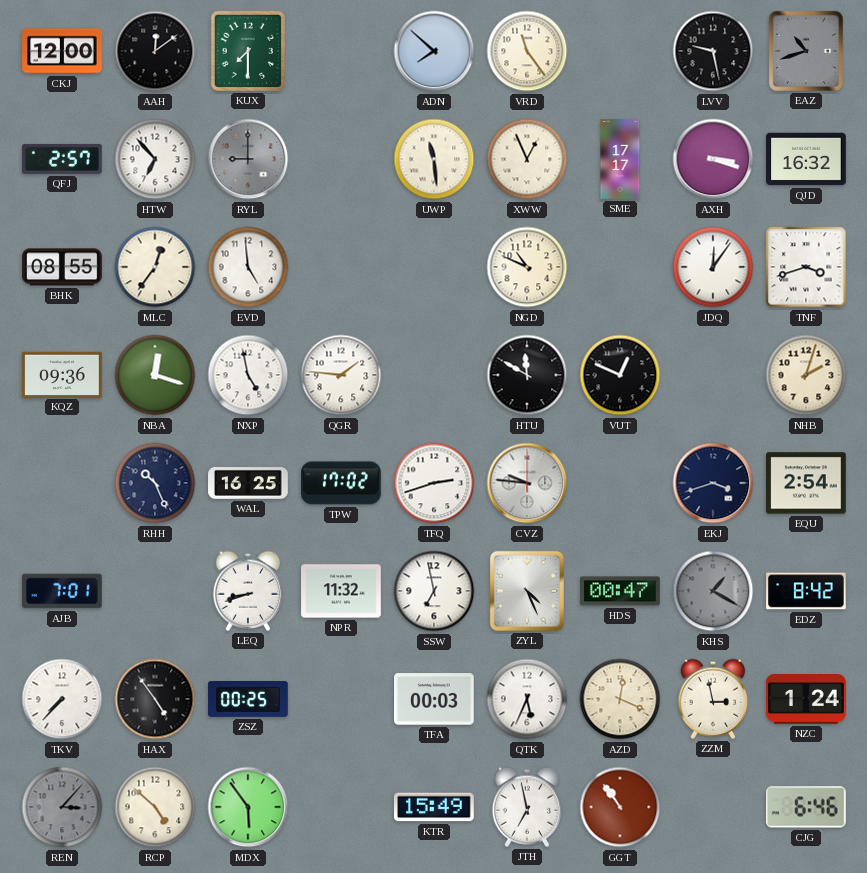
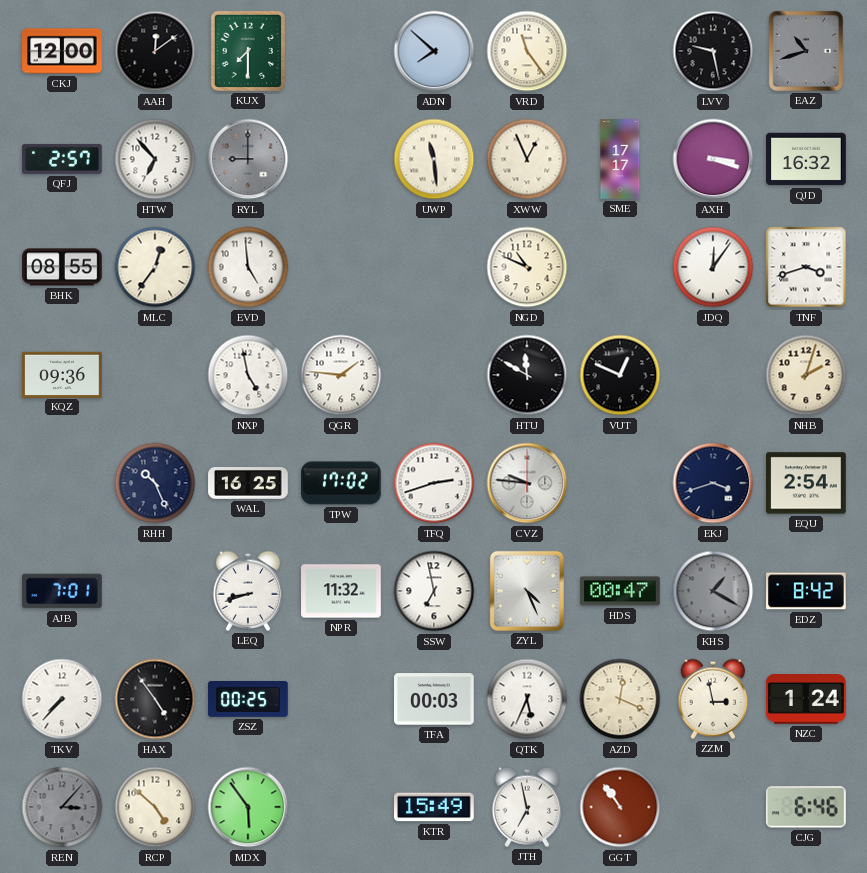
NBA: 12:18 -> none
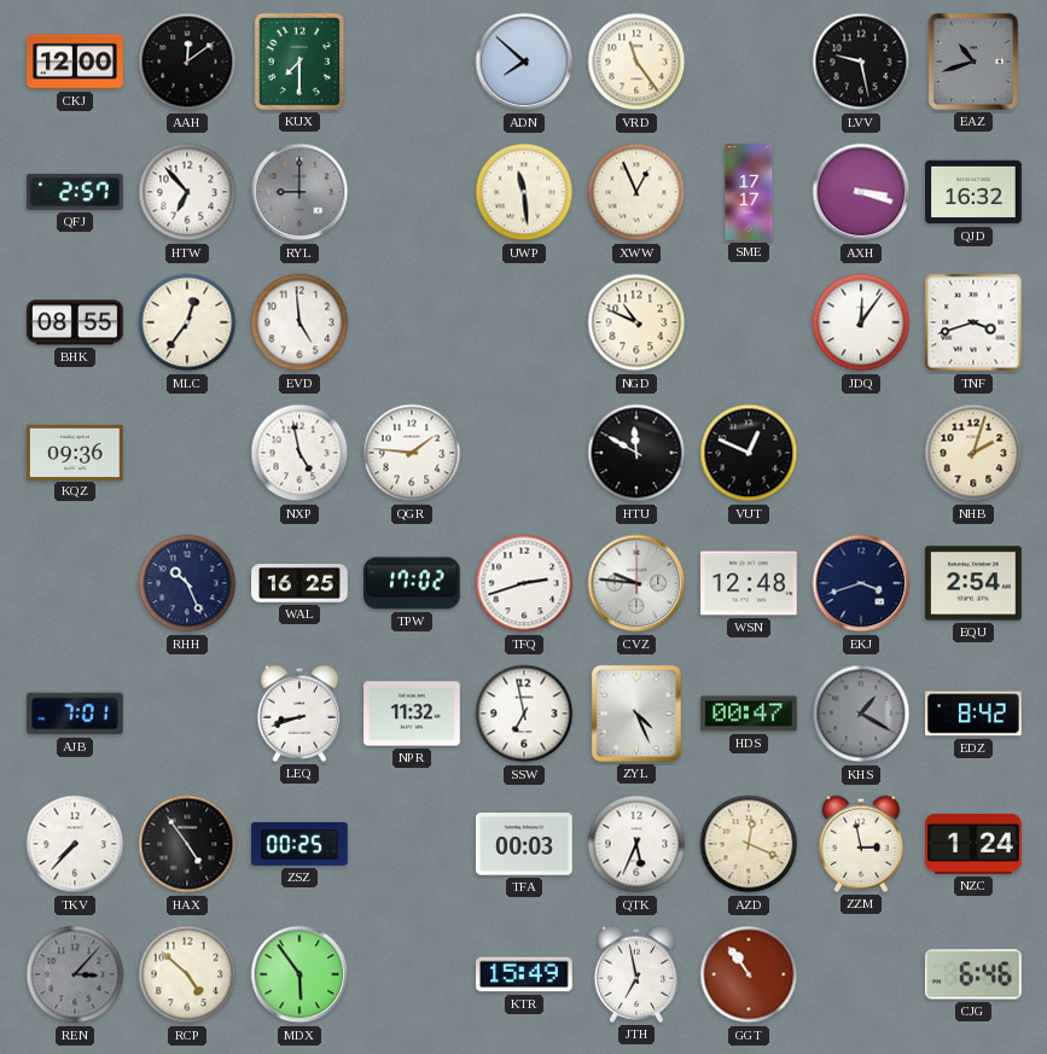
WSN: none -> 12:48
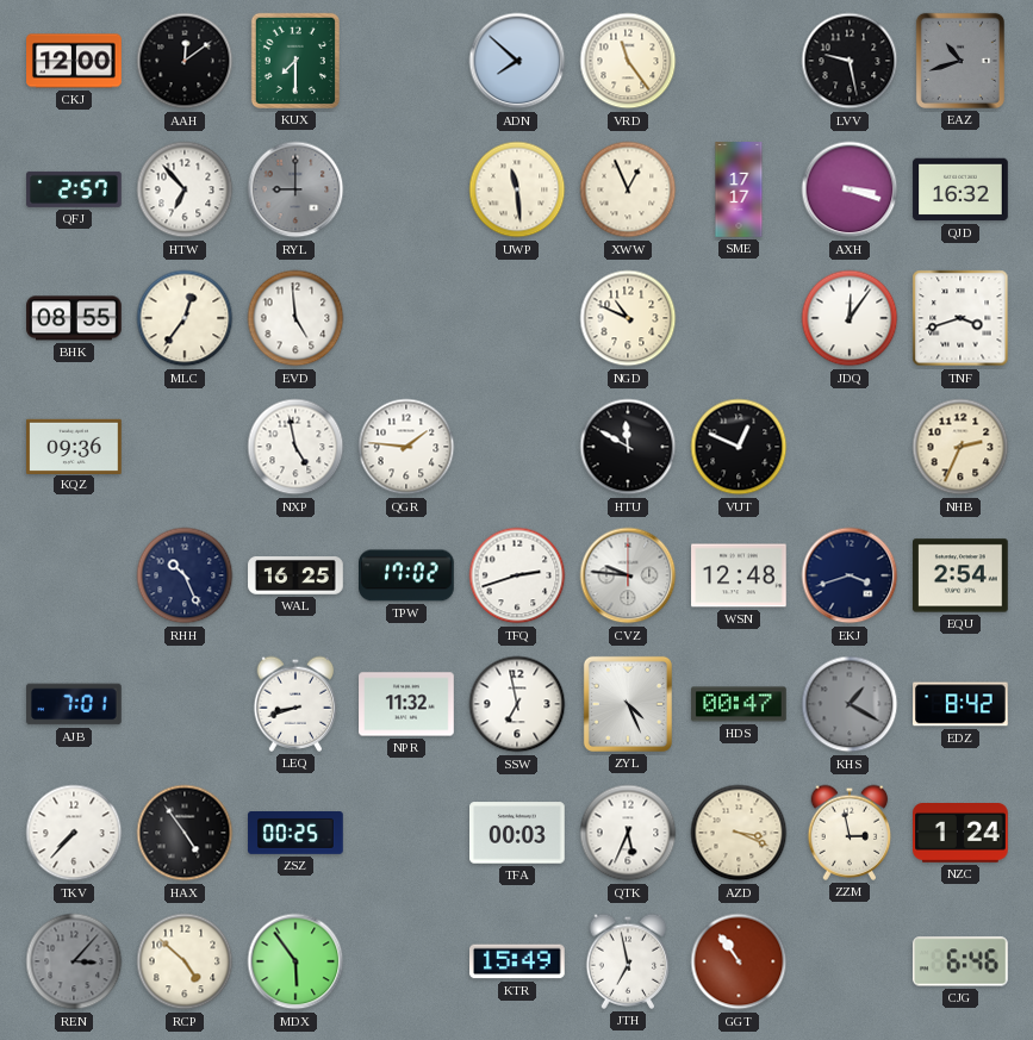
NHB: 2:03 -> 2:34
AZD: 12:19 -> 3:19
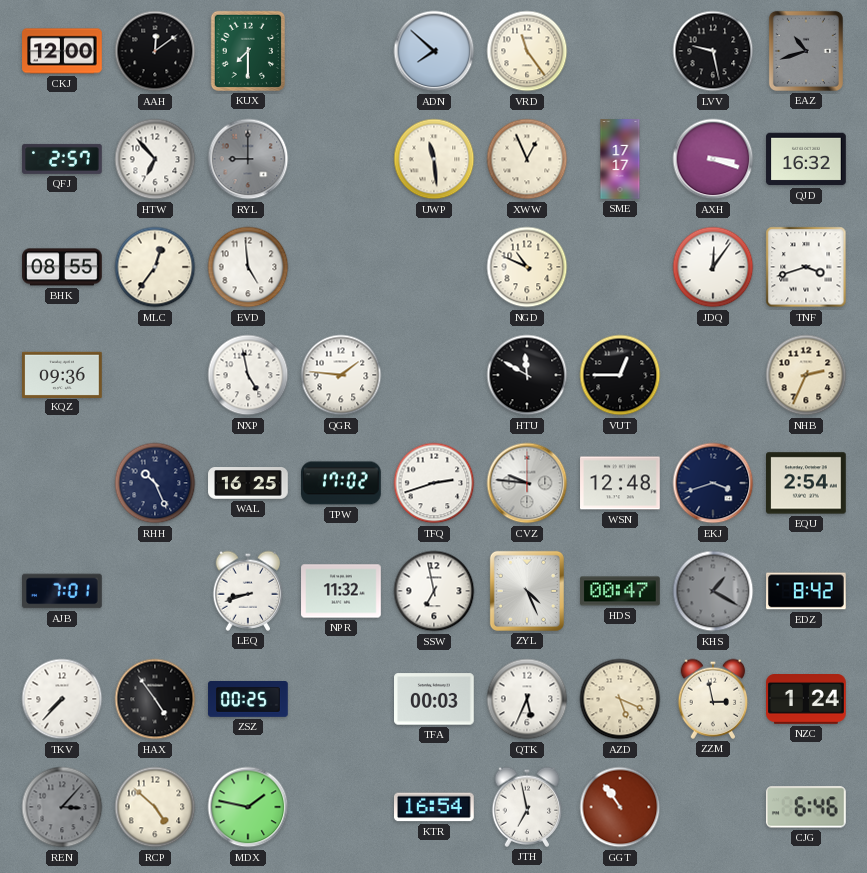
VUT: 12:49 -> 12:45
AZD: 3:19 -> 5:19
MDX: 5:54 -> 1:47
KTR: 15:49 -> 16:54
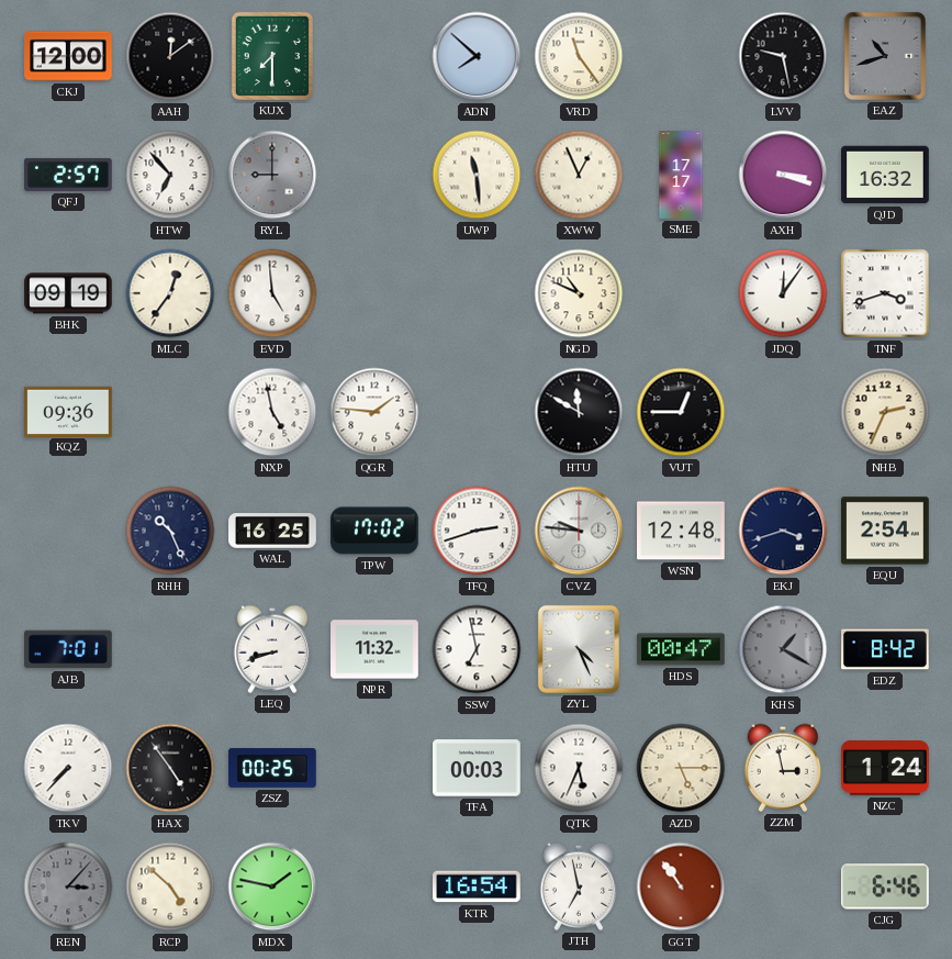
BHK: 08:55 -> 09:19
AZD: 5:19 -> 5:15
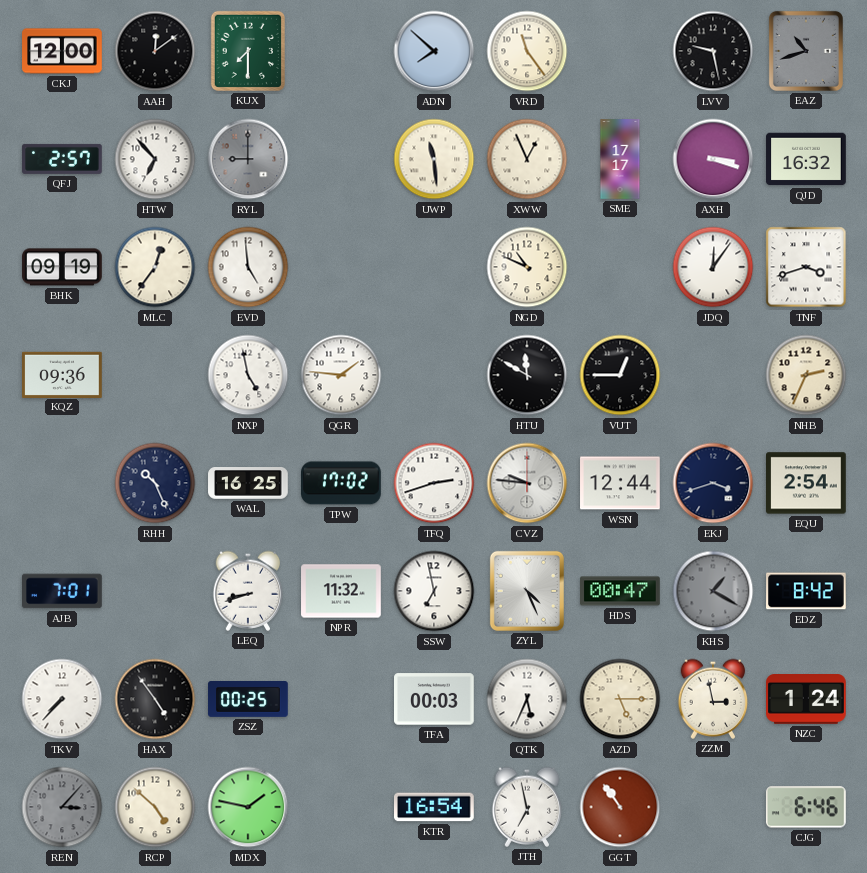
WSN: 12:48 -> 12:44
